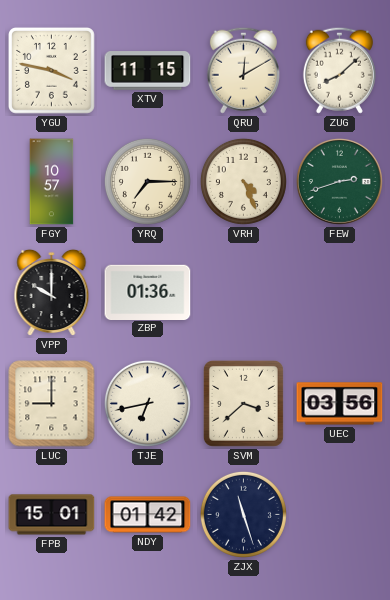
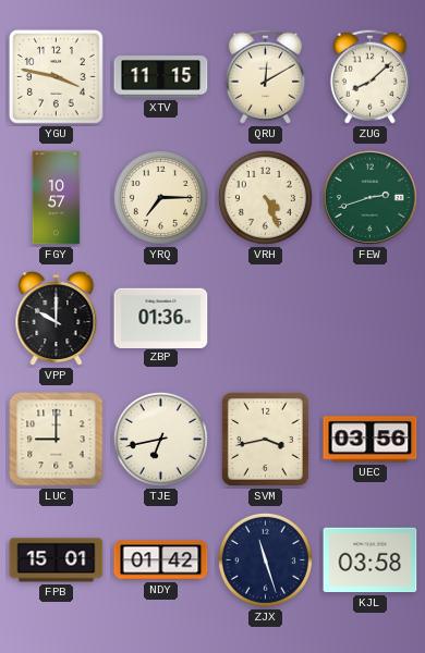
SVM: 3:38 -> 3:43
KJL: none -> 03:58
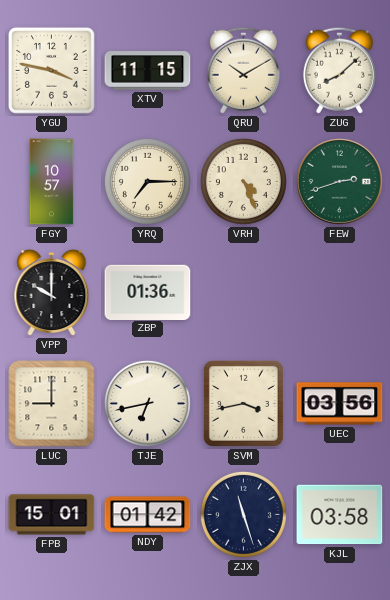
QRU: 12:10 -> 10:10
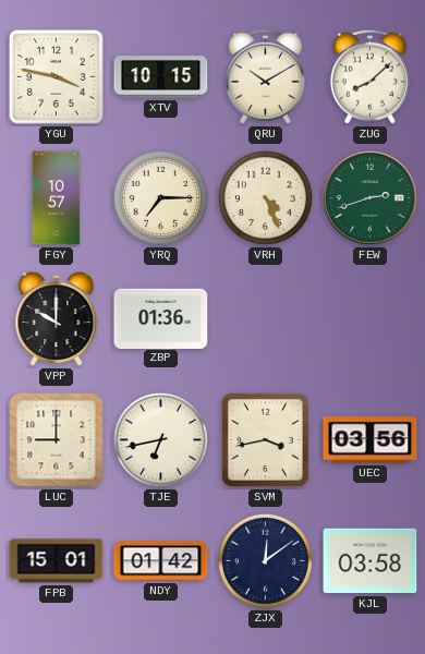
XTV: 11:15 -> 10:15
ZJX: 11:27 -> 12:09
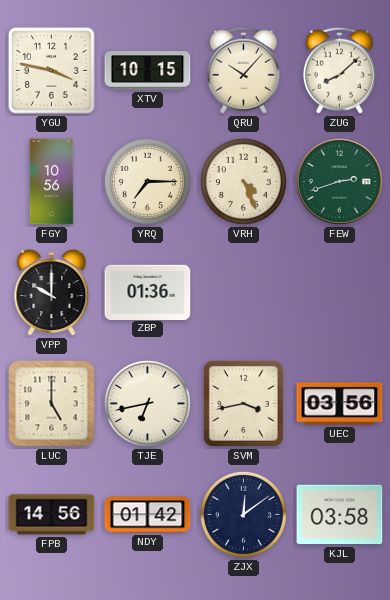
QRU: 10:10 -> 10:07
FGY: 10:57 -> 10:56
LUC: 9:00 -> 5:00
FPB: 15:01 -> 14:56
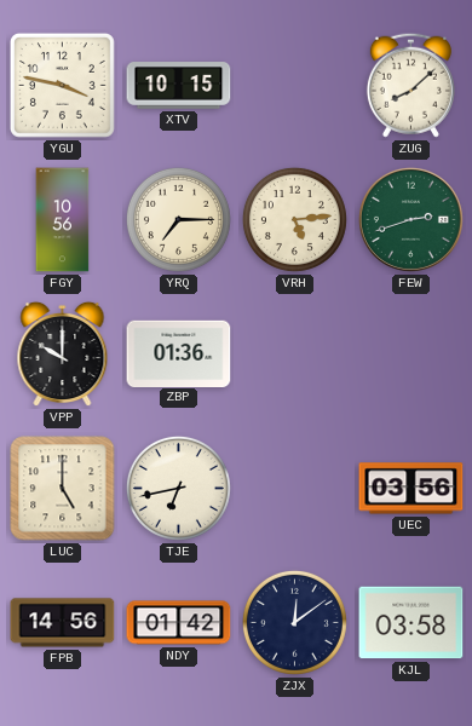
QRU: 10:07 -> none
VRH: 4:26 -> 5:14
SVM: 3:43 -> none
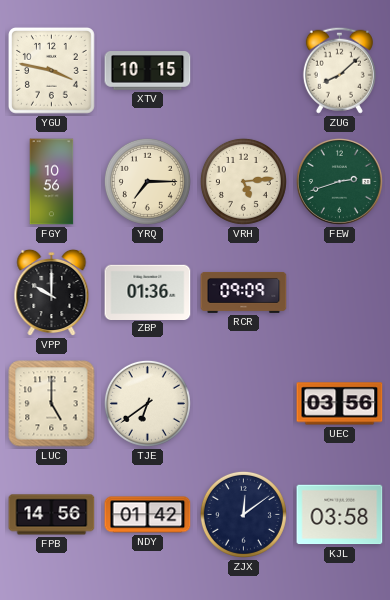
RCR: none -> 09:09
TJE: 6:43 -> 6:39
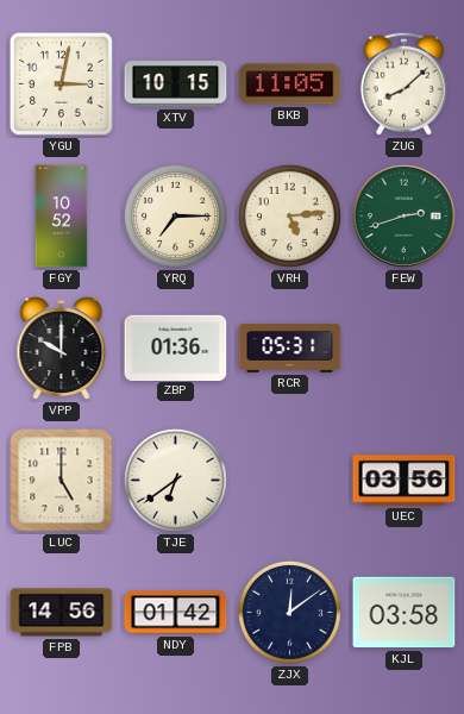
YGU: 3:47 -> 3:02
BKB: none -> 11:05
FGY: 10:56 -> 10:52
RCR: 09:09 -> 05:31
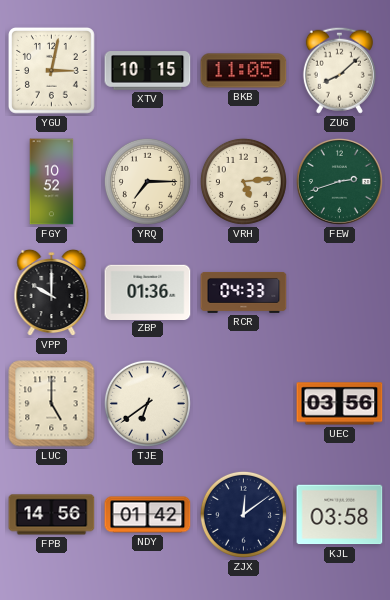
RCR: 05:31 -> 04:33
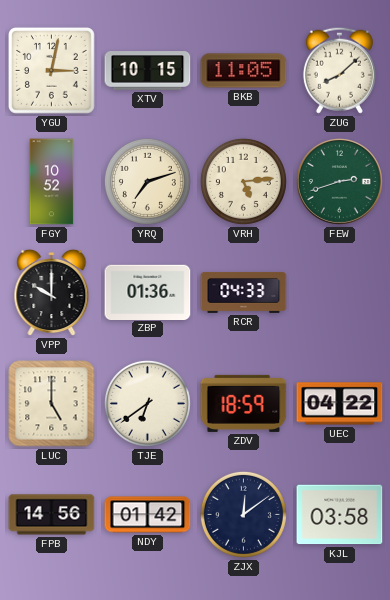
YRQ: 7:15 -> 7:12
ZDV: none -> 18:59
UEC: 03:56 -> 04:22
